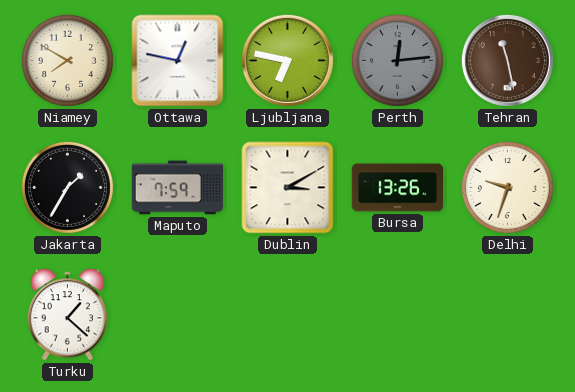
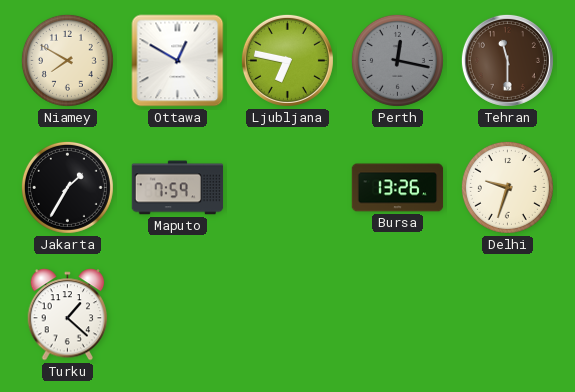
Ottawa: 12:47 -> 12:50
Perth: 12:14 -> 12:17
Tehran: 11:28 -> 11:30
Dublin: 3:10 -> none
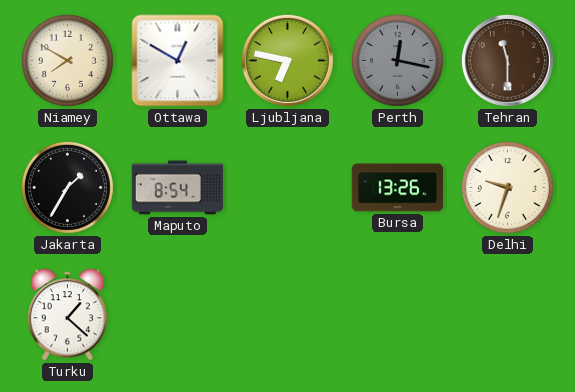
Maputo: 7:59 -> 8:54
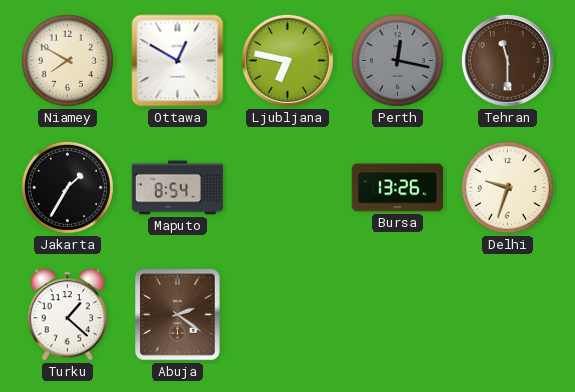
Abuja: none -> 2:21
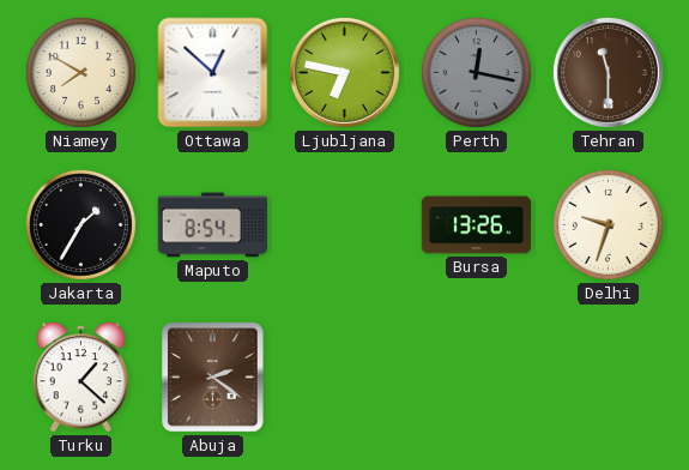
Ottawa: 12:50 -> 12:52
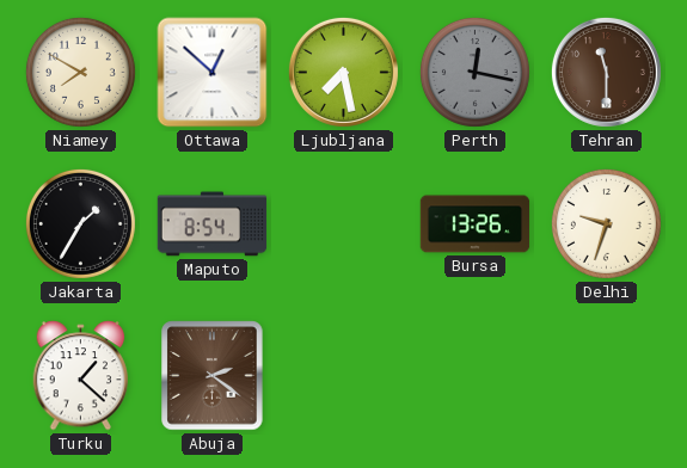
Ljubljana: 6:47 -> 7:28
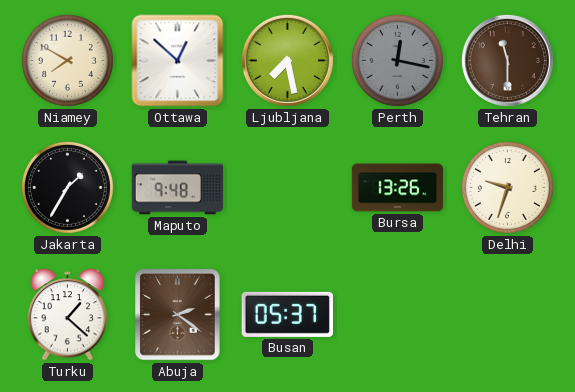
Maputo: 8:54 -> 9:48
Busan: none -> 05:37
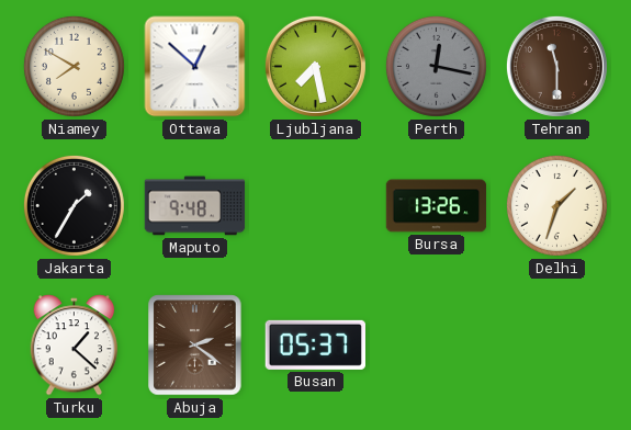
Delhi: 9:33 -> 1:33
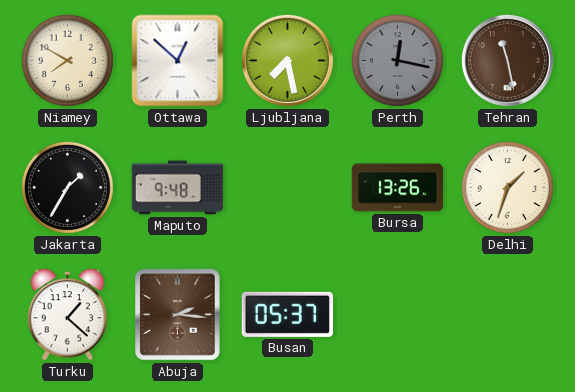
Tehran: 11:30 -> 11:28
Abuja: 2:21 -> 2:16
